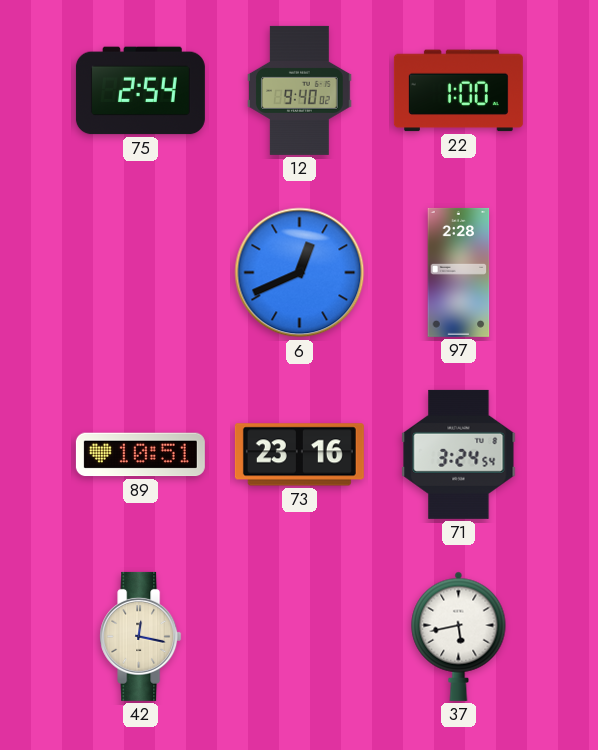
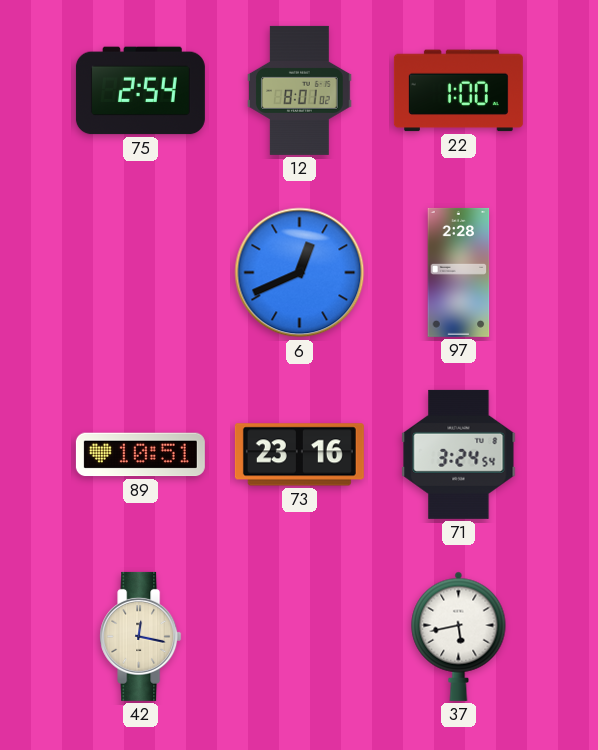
12: 9:40 -> 8:01
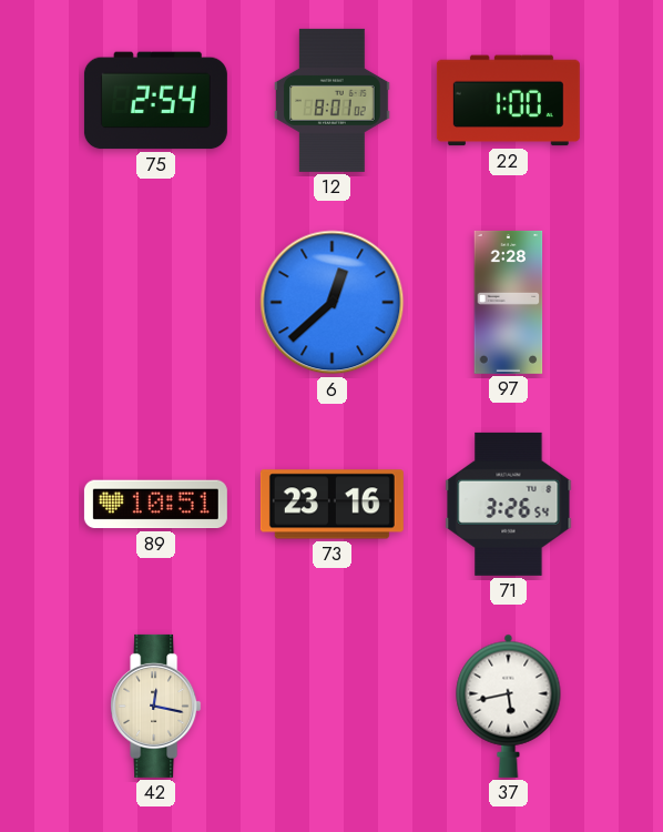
6: 12:41 -> 12:38
71: 3:24 -> 3:26
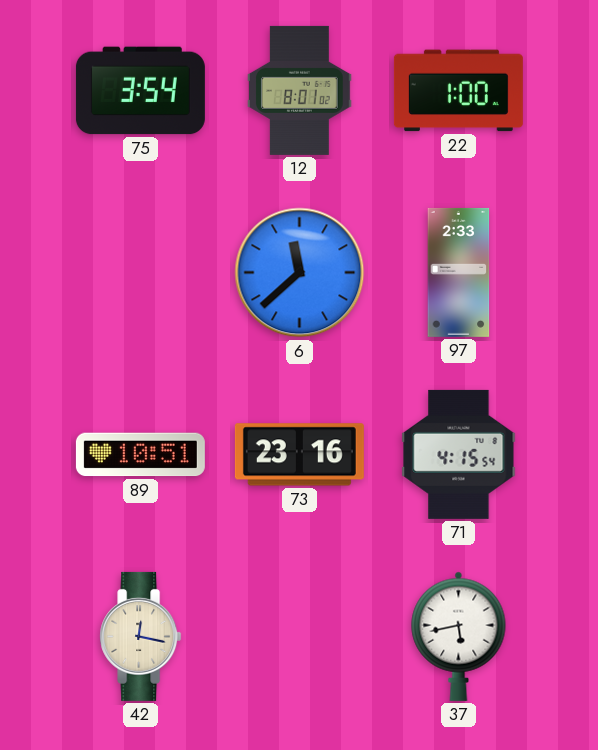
75: 2:54 -> 3:54
6: 12:38 -> 11:38
97: 2:28 -> 2:33
71: 3:26 -> 4:15
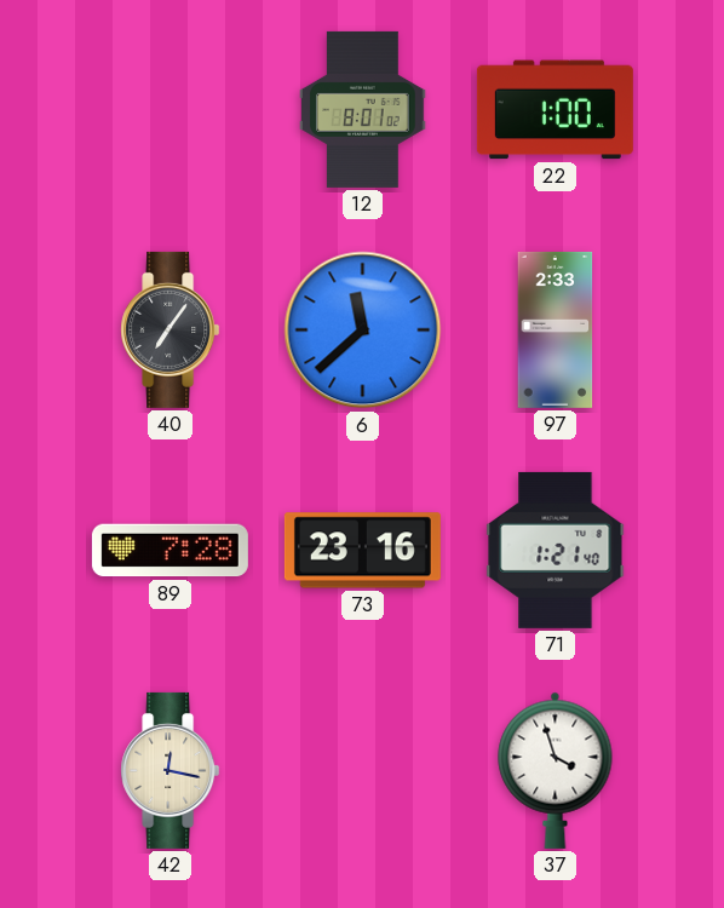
75: 3:54 -> none
40: none -> 7:06
89: 10:51 -> 7:28
71: 4:15 -> 1:21
37: 5:43 -> 3:57
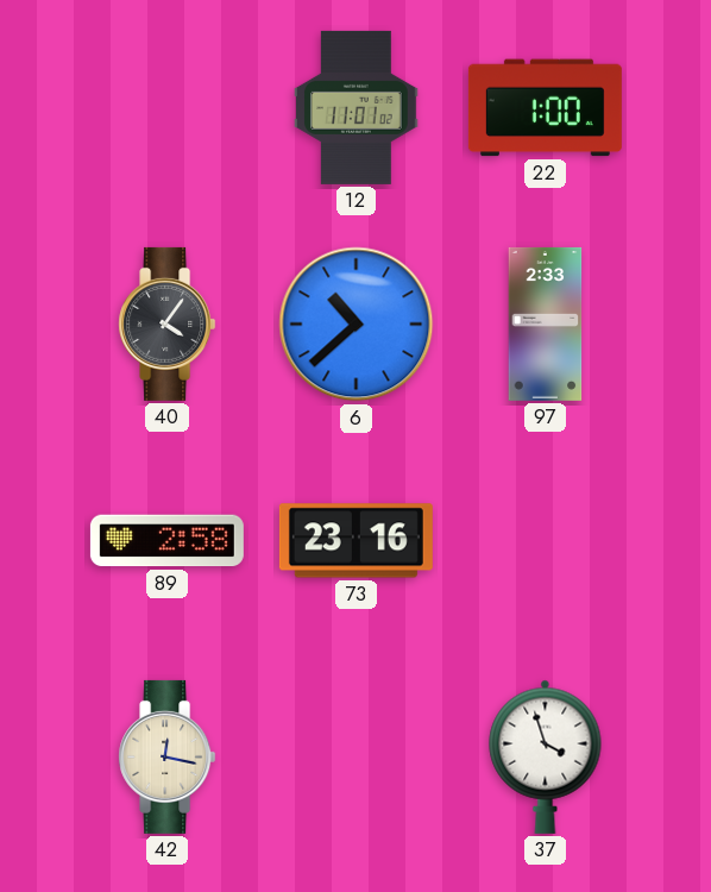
12: 8:01 -> 11:01
40: 7:06 -> 4:06
6: 11:38 -> 10:38
89: 7:28 -> 2:58
71: 1:21 -> none
